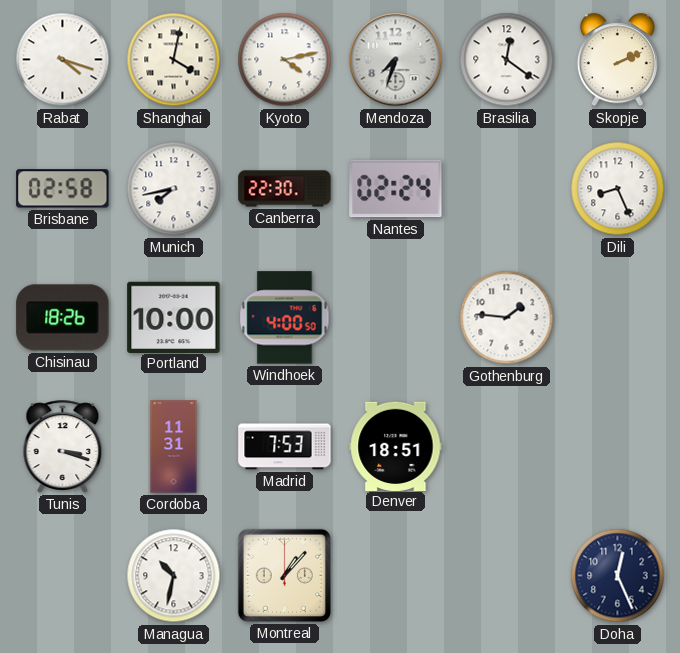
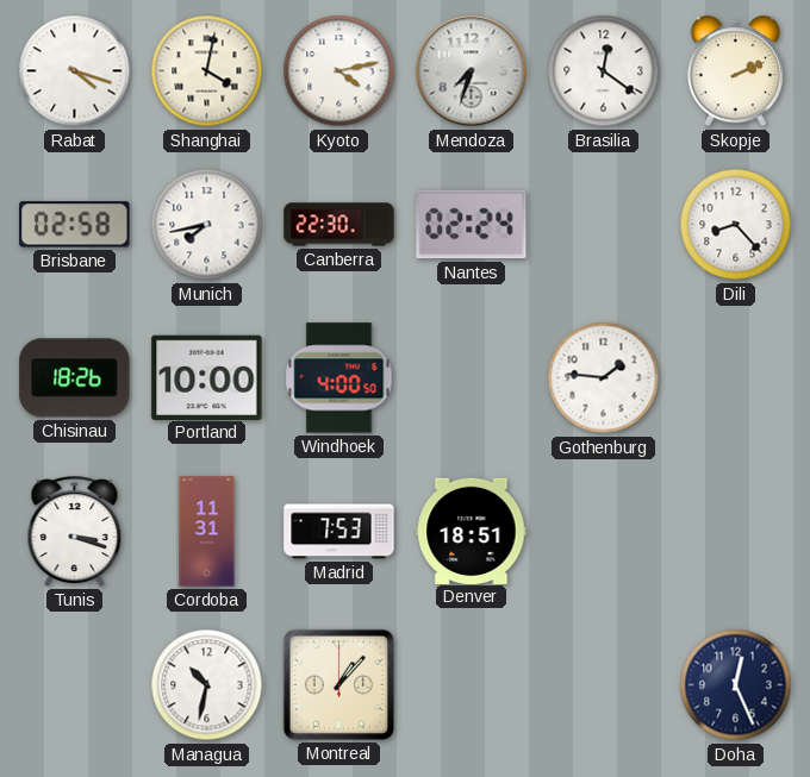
Dili: 8:26 -> 8:23
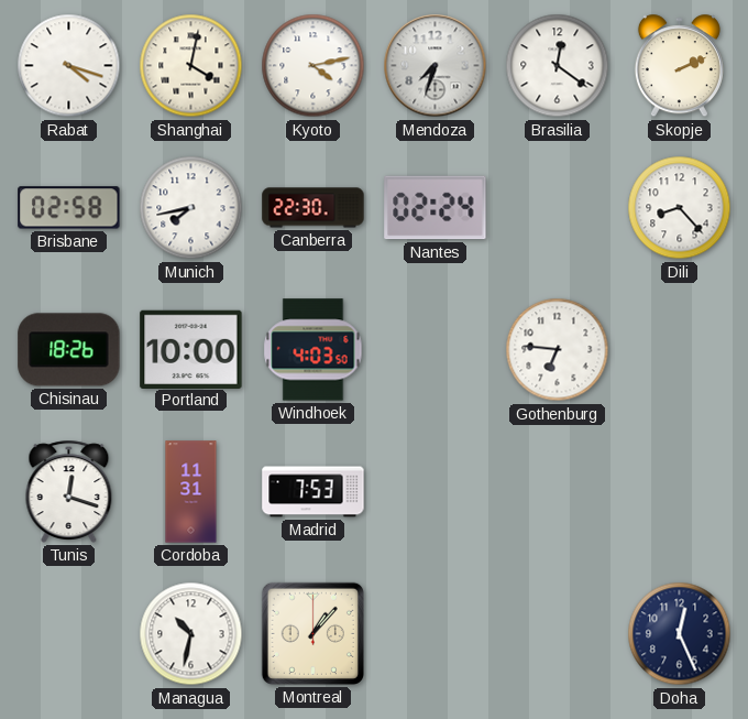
Windhoek: 4:00 -> 4:03
Gothenburg: 1:46 -> 6:46
Tunis: 3:18 -> 12:18
Denver: 18:51 -> none
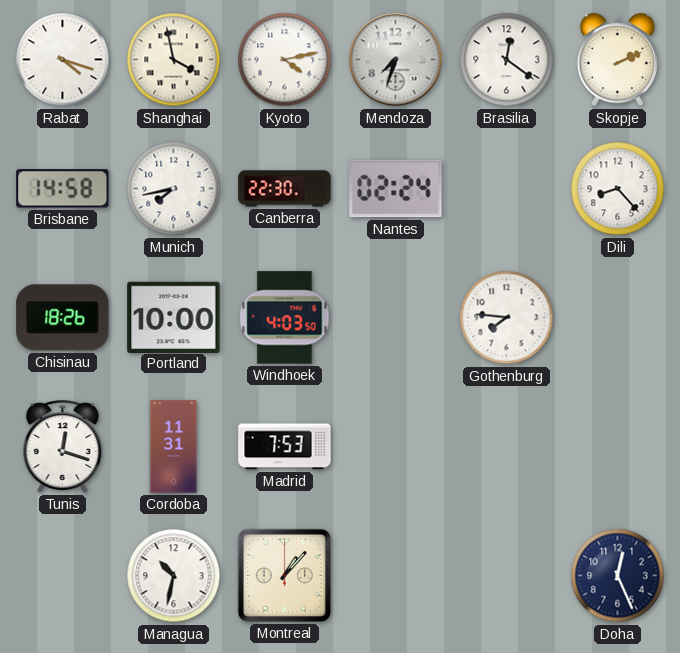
Shanghai: 4:02 -> 3:58
Brisbane: 02:58 -> 14:58
Gothenburg: 6:46 -> 7:46
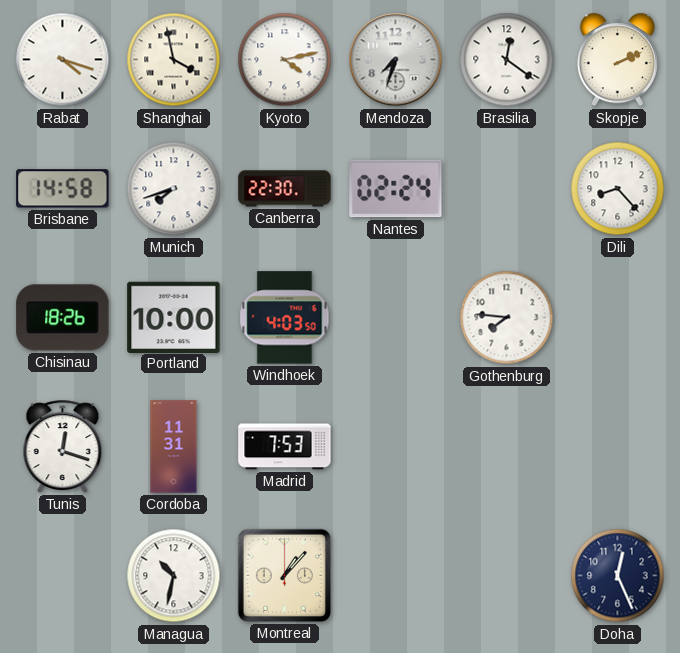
Munich: 7:43 -> 7:42
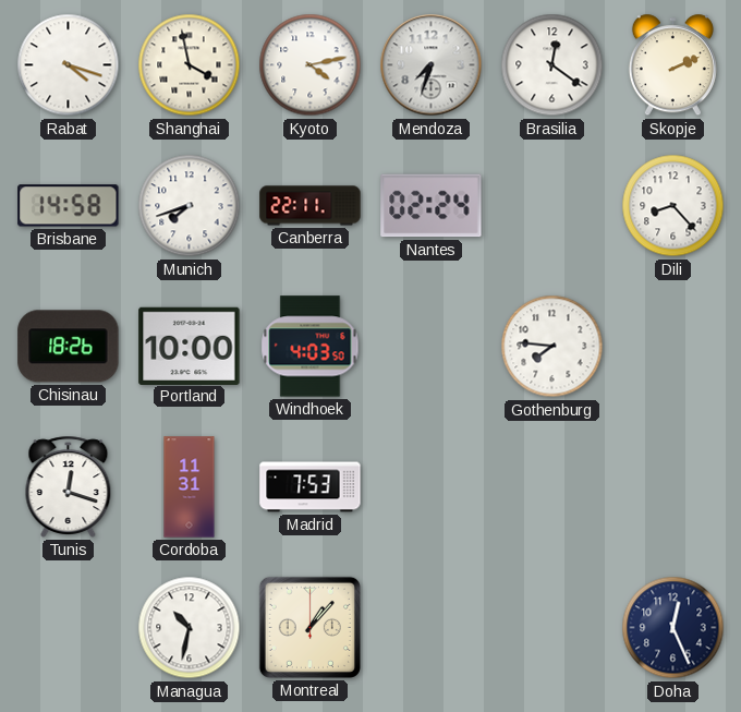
Canberra: 22:30 -> 22:11
